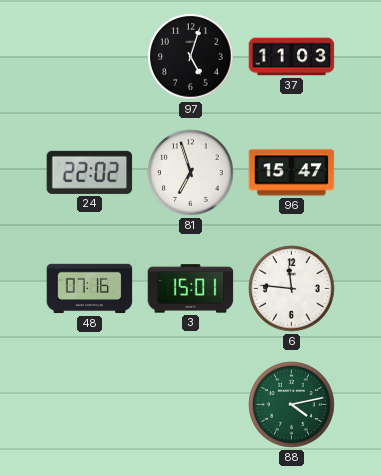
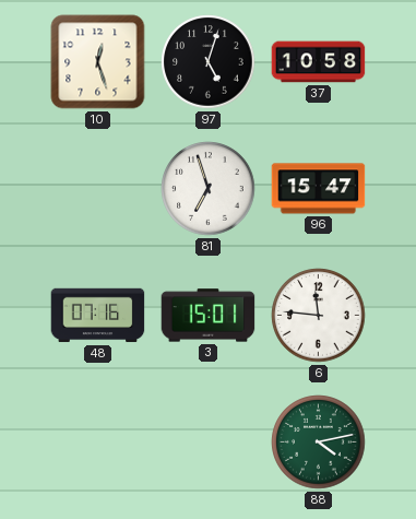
10: none -> 12:27
37: 11:03 -> 10:58
24: 22:02 -> none
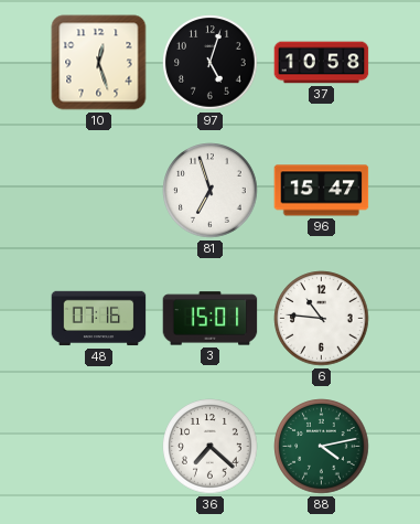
6: 11:46 -> 10:46
36: none -> 7:22
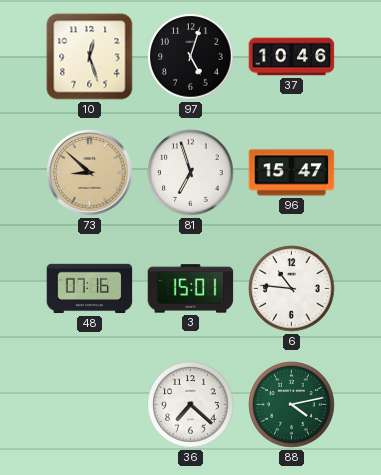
37: 10:58 -> 10:46
73: none -> 8:52
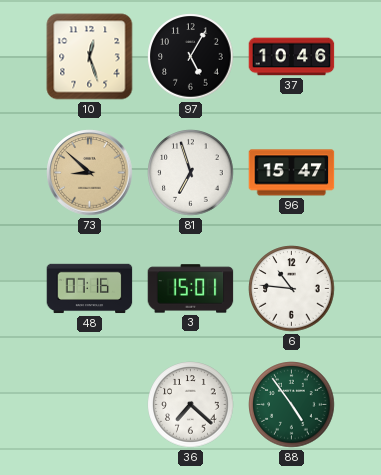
97: 5:03 -> 5:05
88: 4:13 -> 4:54
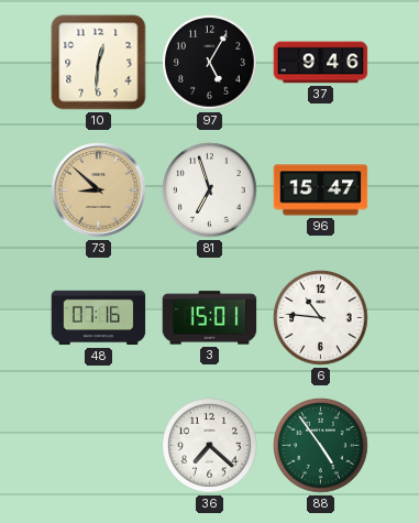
10: 12:27 -> 12:31
37: 10:46 -> 9:46
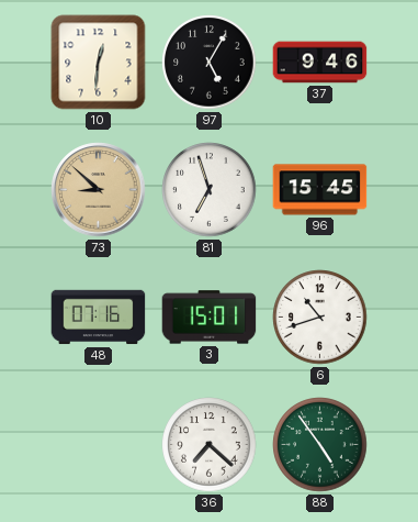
96: 15:47 -> 15:45
6: 10:46 -> 10:42
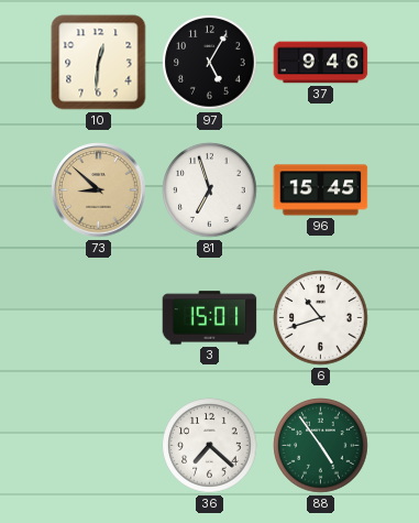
48: 07:16 -> none
